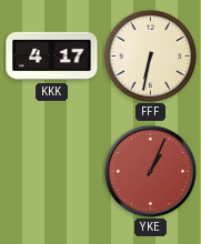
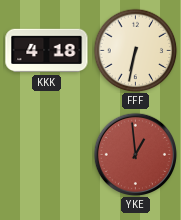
KKK: 4:17 -> 4:18
YKE: 1:04 -> 12:59
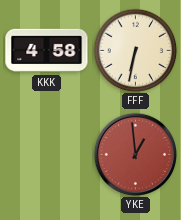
KKK: 4:18 -> 4:58
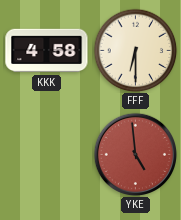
FFF: 6:32 -> 6:30
YKE: 12:59 -> 4:59
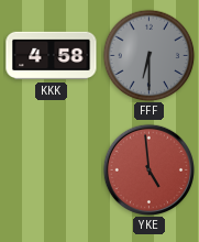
FFF dial: cream -> grey
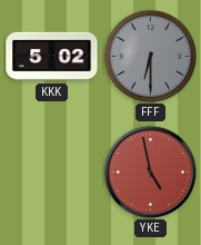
KKK: 4:58 -> 5:02
YKE: 4:59 -> 4:58
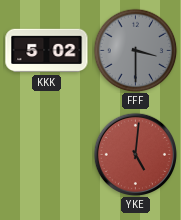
FFF: 6:30 -> 3:30
YKE: 4:58 -> 5:01
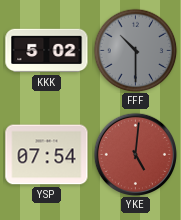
FFF: 3:30 -> 10:30
YSP: none -> 07:54
